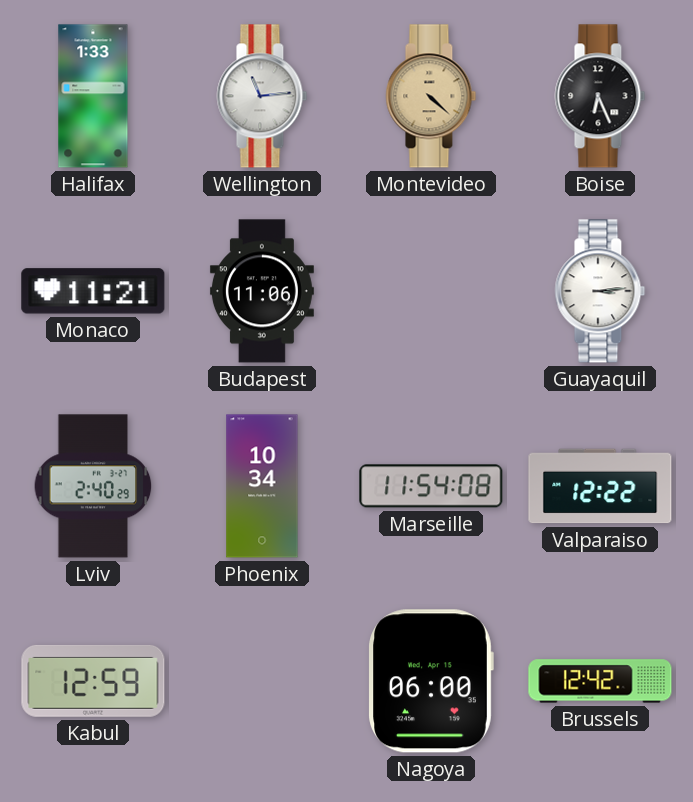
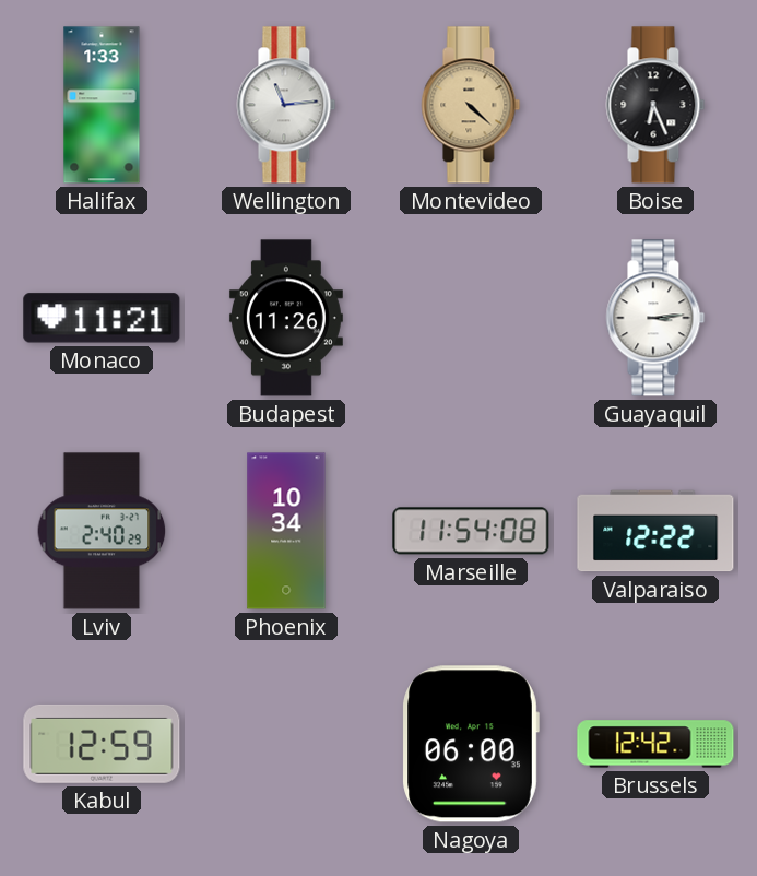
Budapest: 11:06 -> 11:26
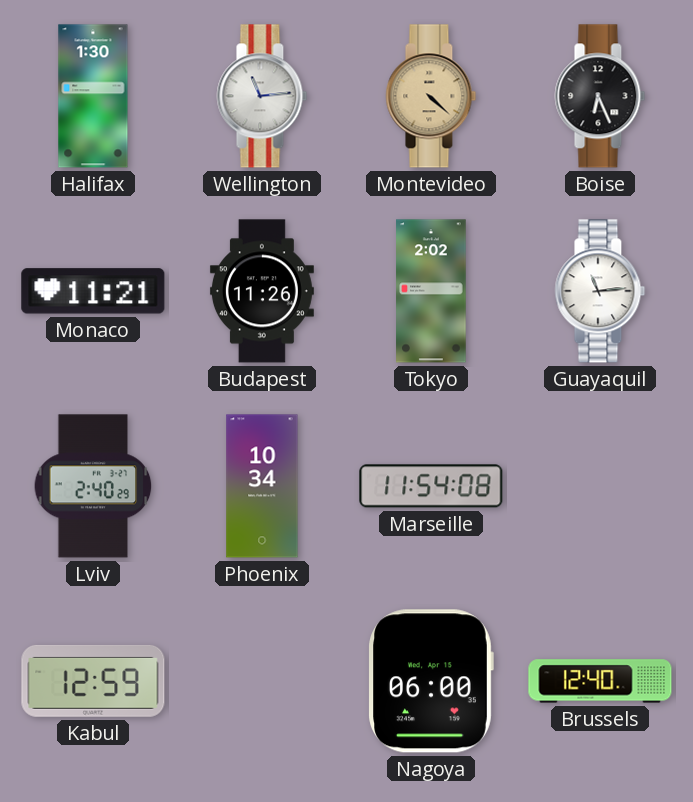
Halifax: 1:33 -> 1:30
Tokyo: none -> 2:02
Guayaquil: 3:14 -> 11:14
Valparaiso: 12:22 -> none
Brussels: 12:42 -> 12:40
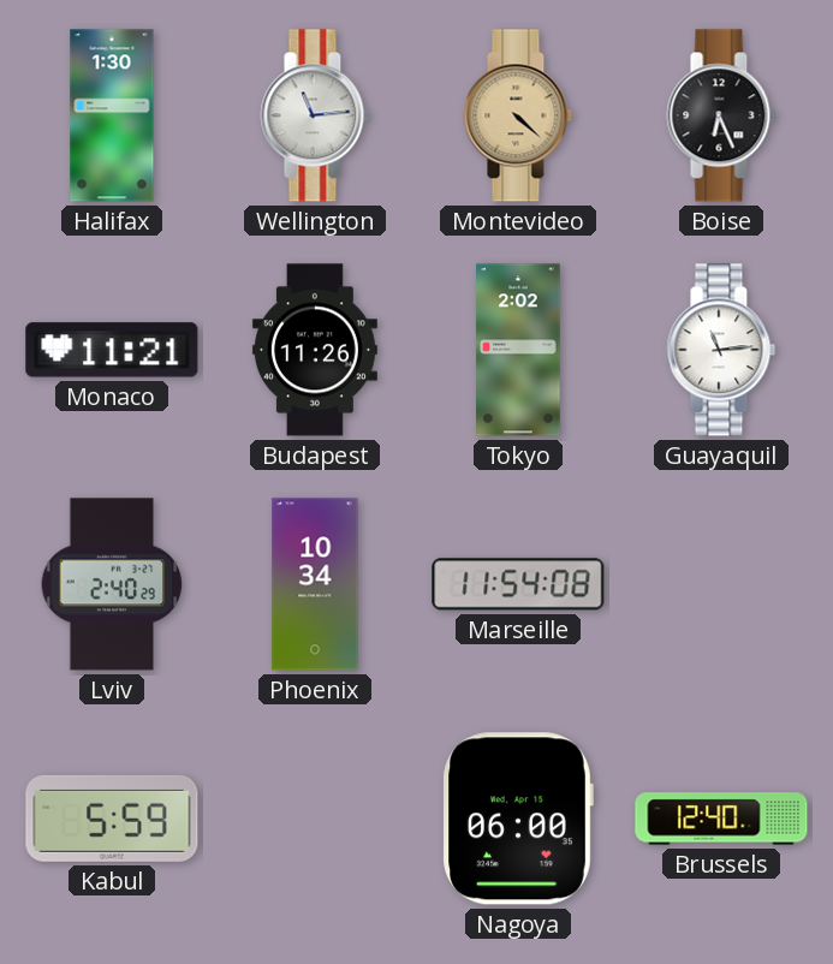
Kabul: 12:59 -> 5:59
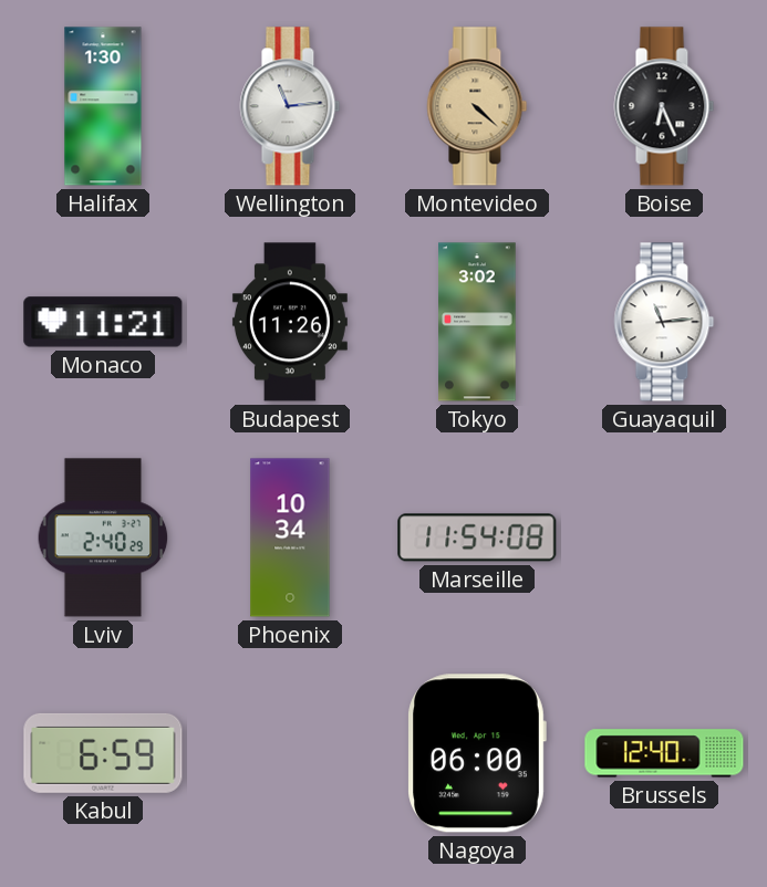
Tokyo: 2:02 -> 3:02
Kabul: 5:59 -> 6:59
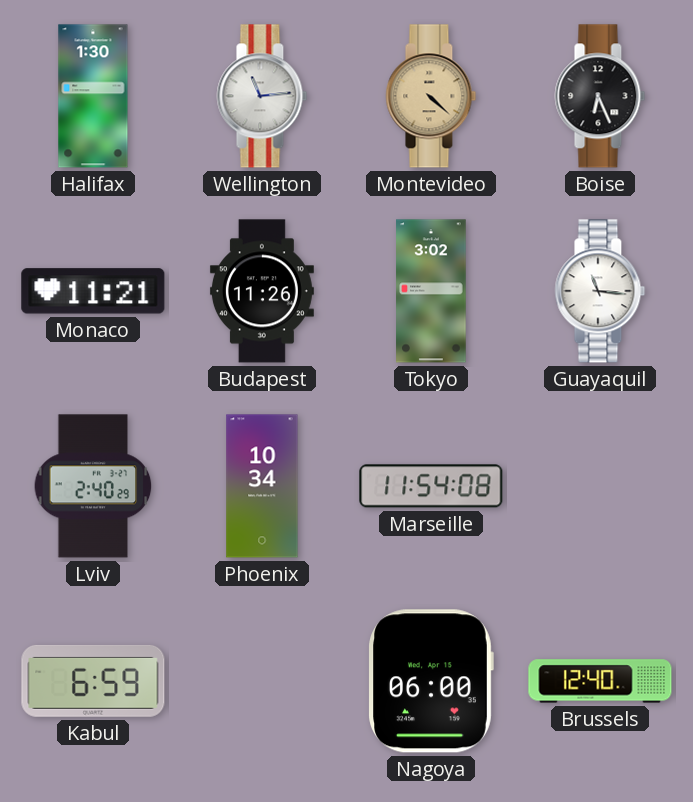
Guayaquil: 11:14 -> 11:16
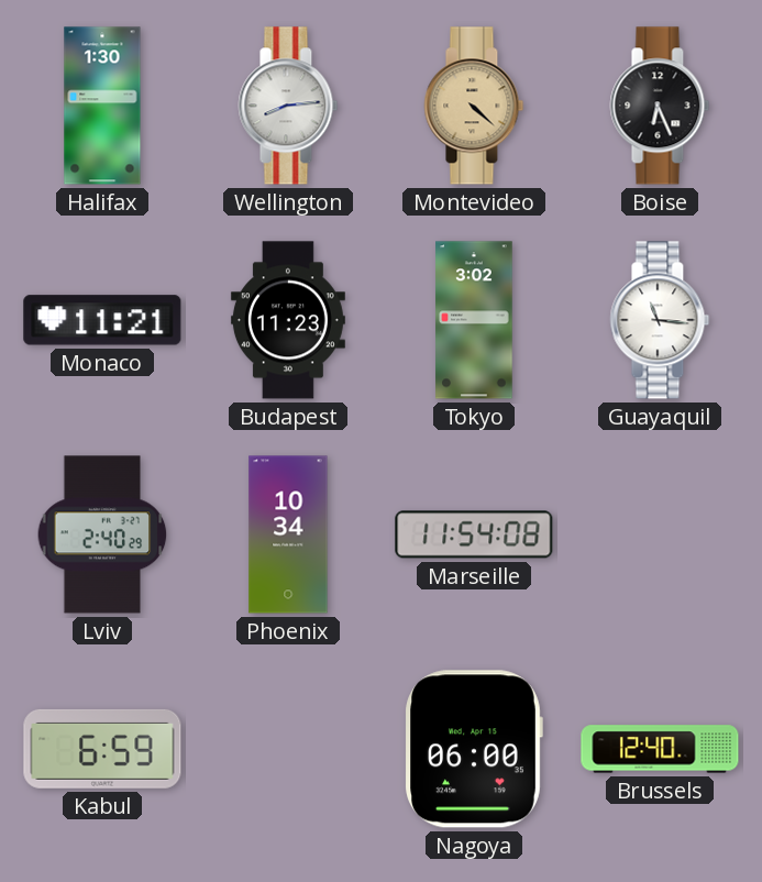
Wellington: 11:14 -> 8:14
Budapest: 11:26 -> 11:23
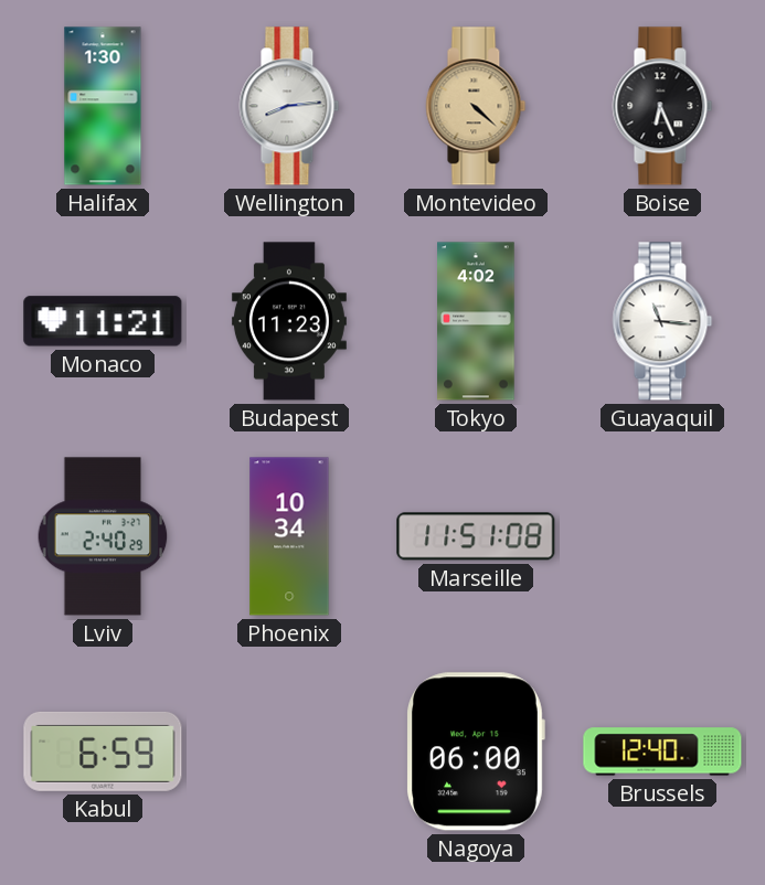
Tokyo: 3:02 -> 4:02
Marseille: 11:54 -> 11:51
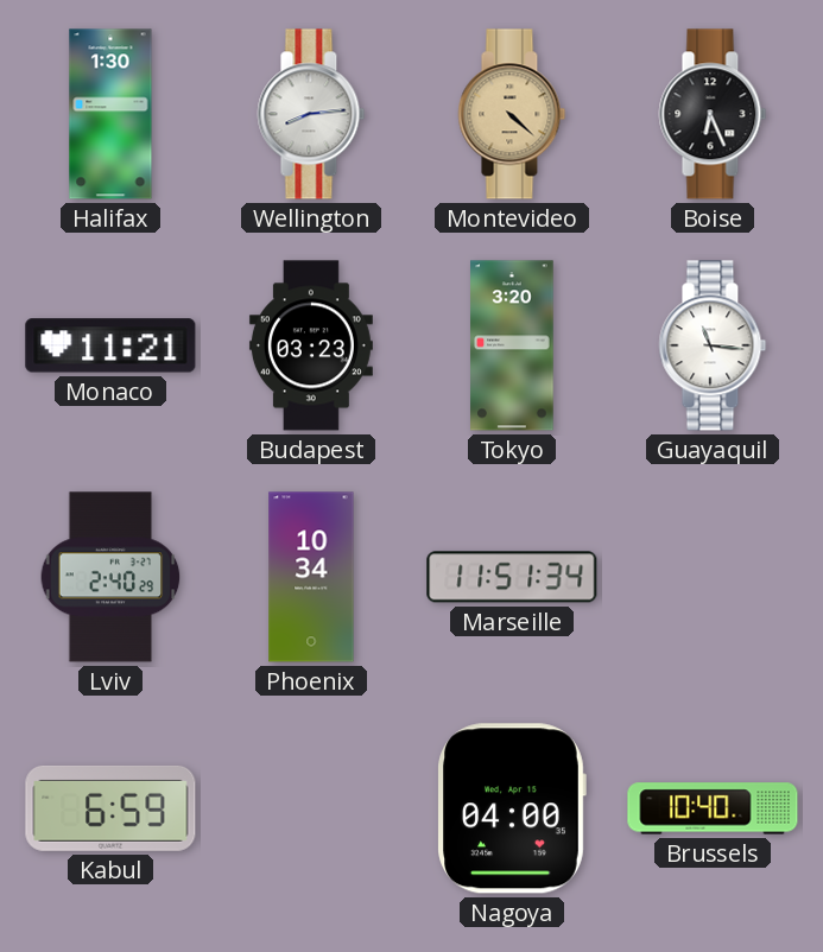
Budapest: 11:23 -> 03:23
Tokyo: 4:02 -> 3:20
Marseille: 11:51:08 -> 11:51:34
Nagoya: 06:00 -> 04:00
Brussels: 12:40 -> 10:40
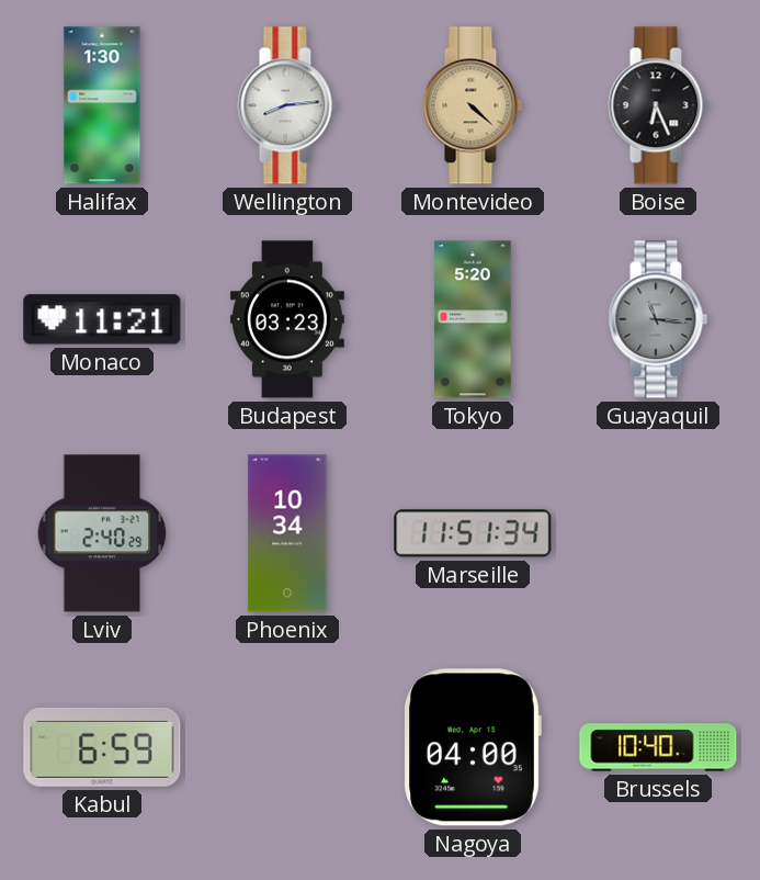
Tokyo: 3:20 -> 5:20
Guayaquil dial: white -> grey
